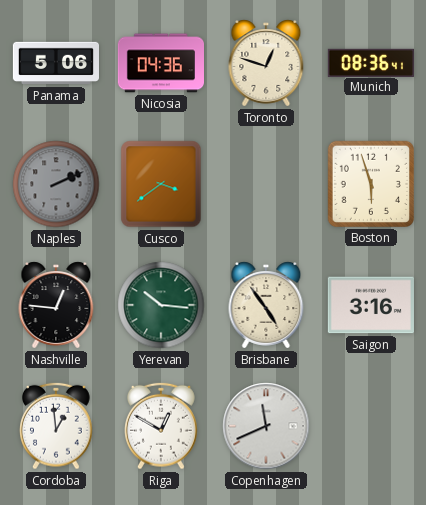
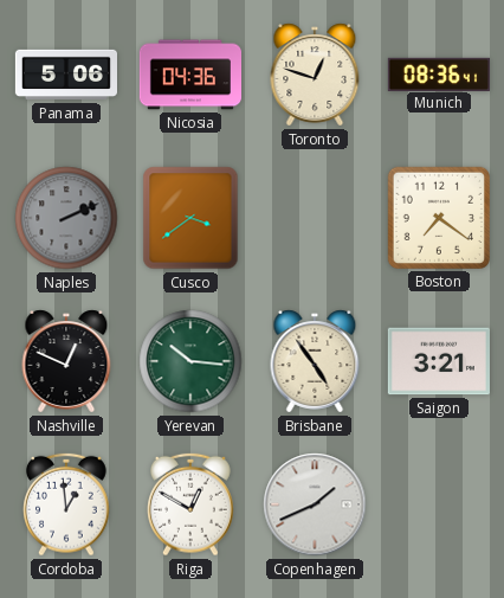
Boston: 5:57 -> 7:21
Nashville: 12:46 -> 12:49
Saigon: 3:16 -> 3:21
Copenhagen: 11:41 -> 1:41
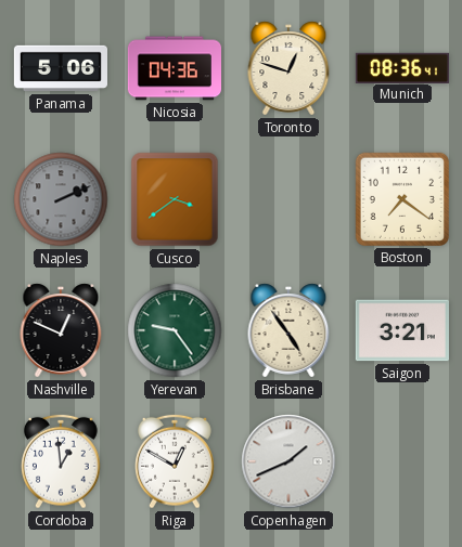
Yerevan: 10:16 -> 9:24
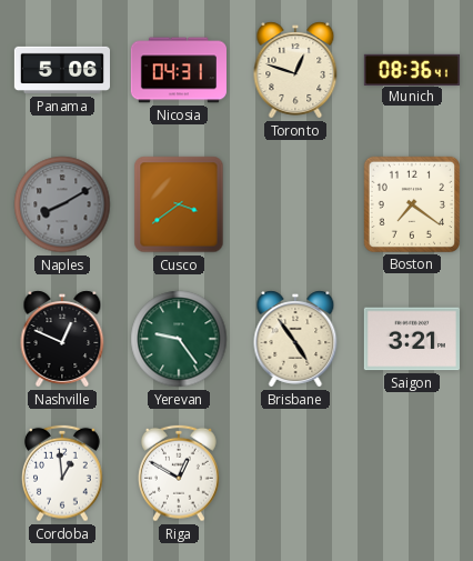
Nicosia: 04:36 -> 04:31
Naples: 2:11 -> 8:10
Copenhagen: 1:41 -> none
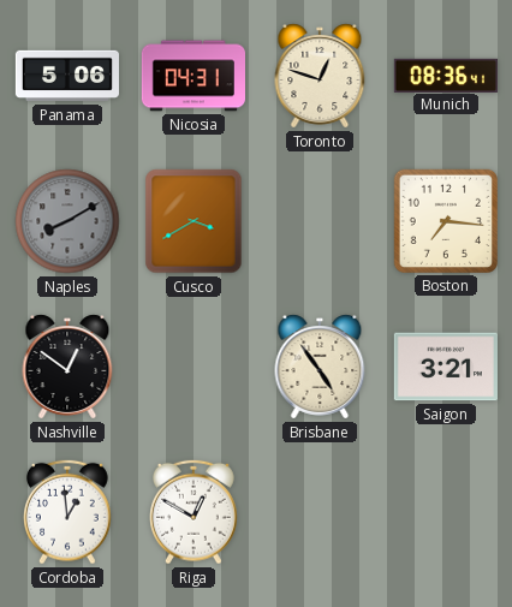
Cusco: 3:39 -> 3:40
Boston: 7:21 -> 7:16
Nashville: 12:49 -> 12:51
Yerevan: 9:24 -> none
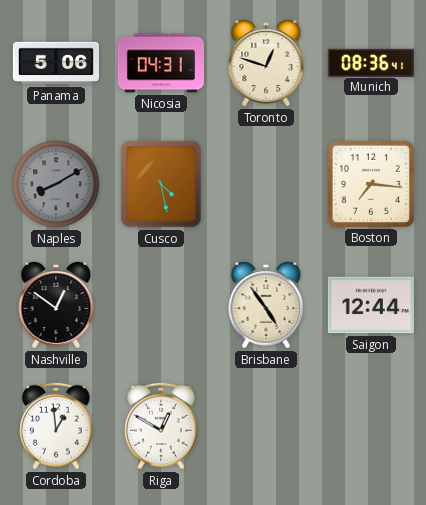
Cusco: 3:40 -> 4:28
Saigon: 3:21 -> 12:44
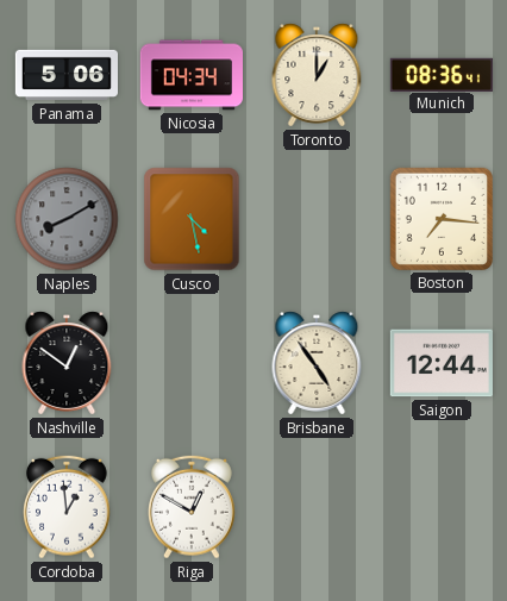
Nicosia: 04:31 -> 04:34
Toronto: 12:48 -> 1:00
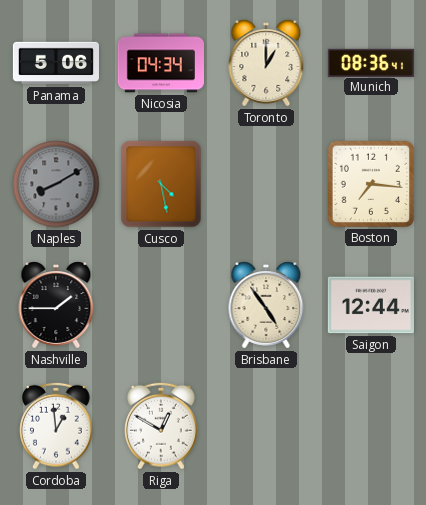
Nashville: 12:51 -> 1:45
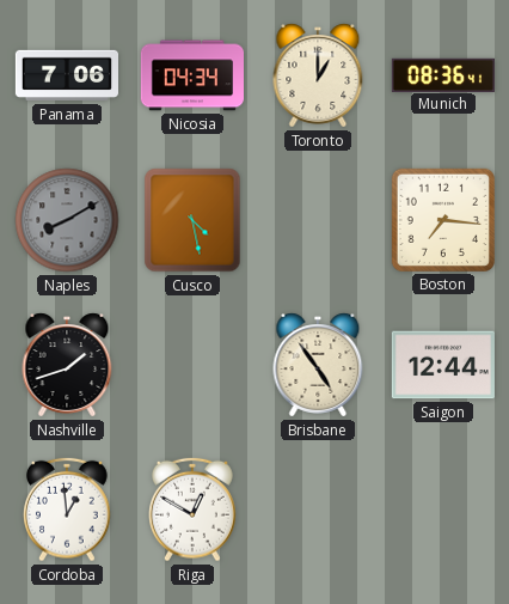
Panama: 5:06 -> 7:06
Nashville: 1:45 -> 1:42
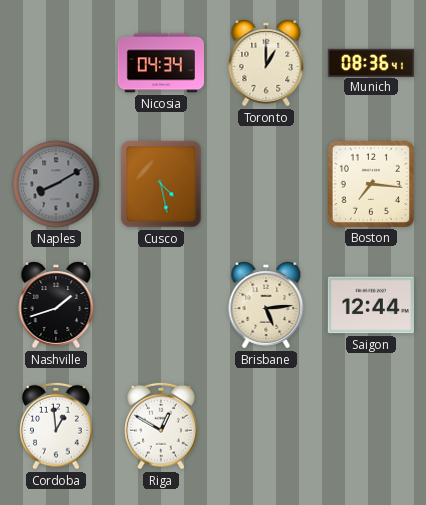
Panama: 7:06 -> none
Brisbane: 4:54 -> 5:14
